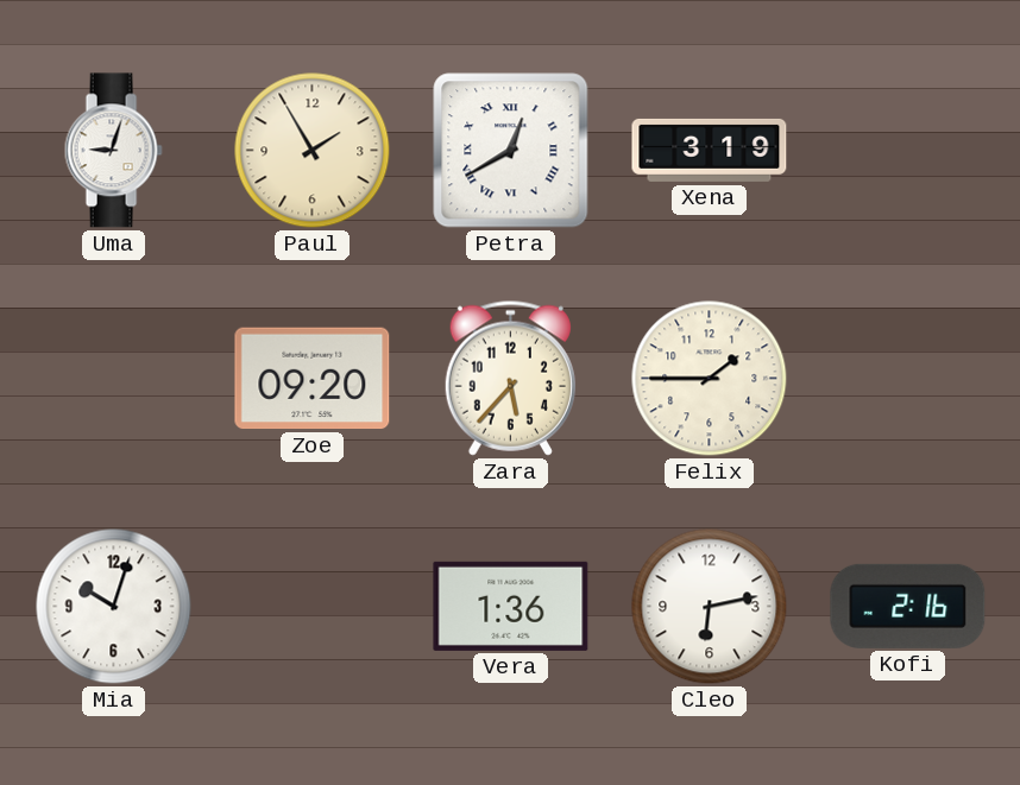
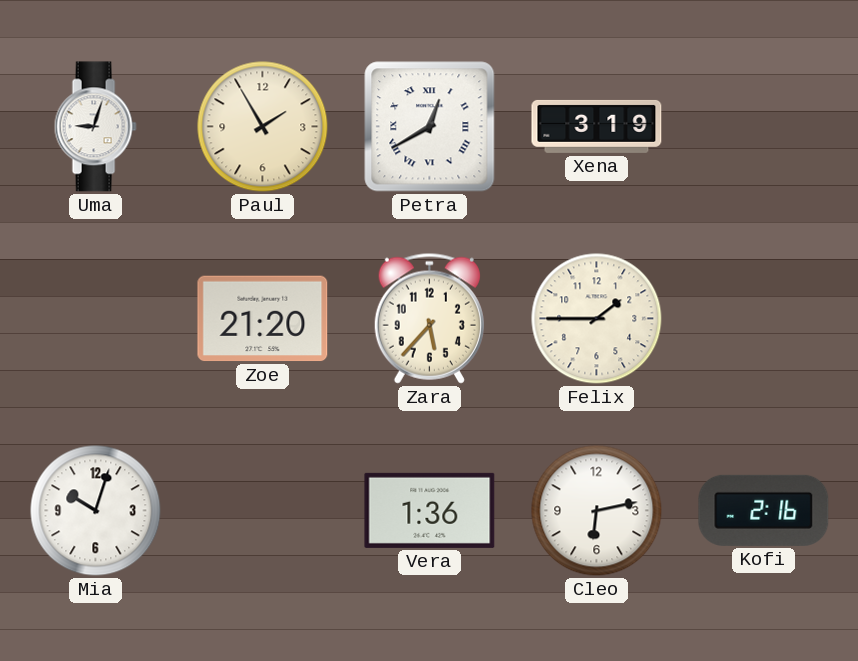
Zoe: 09:20 -> 21:20
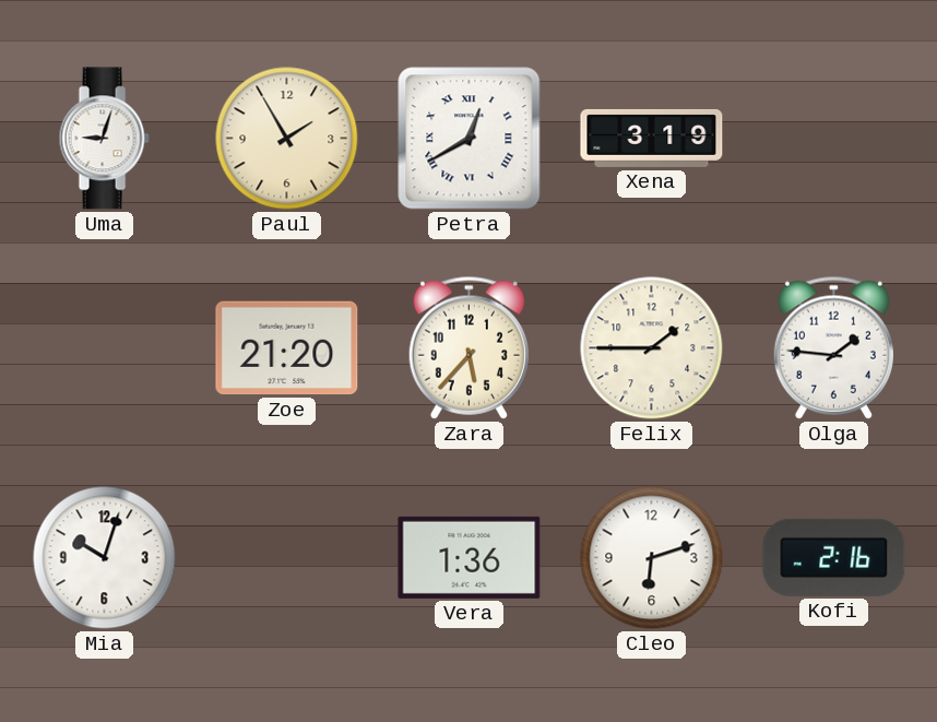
Olga: none -> 1:46
Cleo: 6:13 -> 6:12
